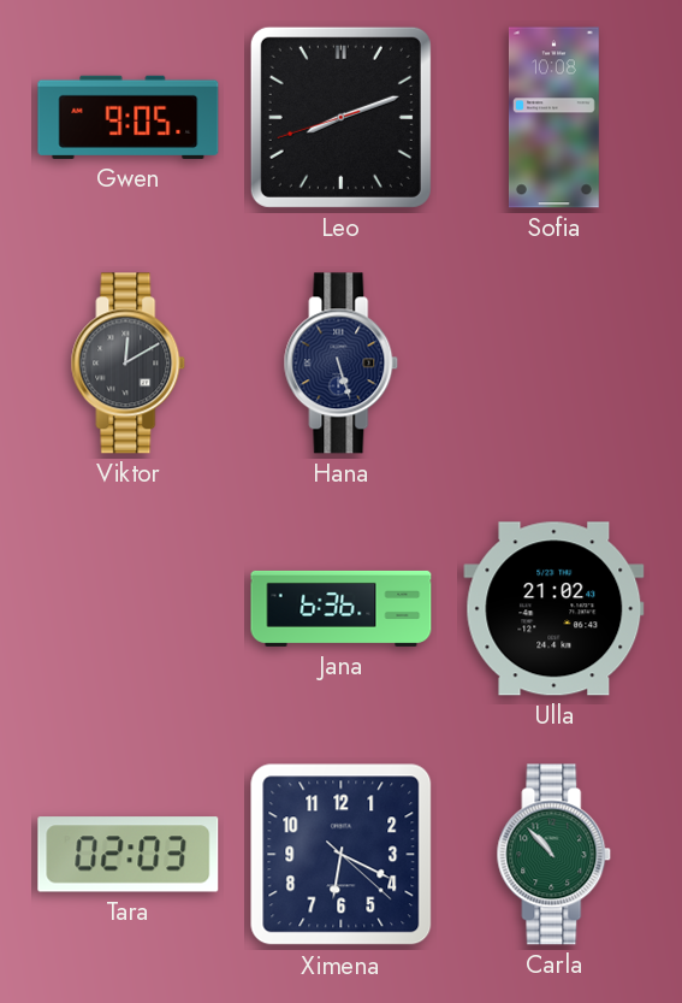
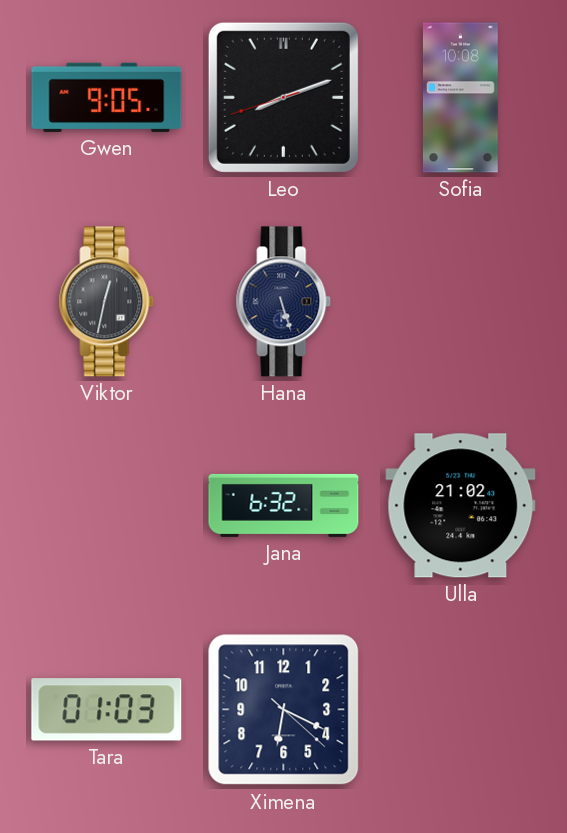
Viktor: 12:10 -> 12:32
Jana: 6:36 -> 6:32
Tara: 02:03 -> 01:03
Carla: 10:53 -> none
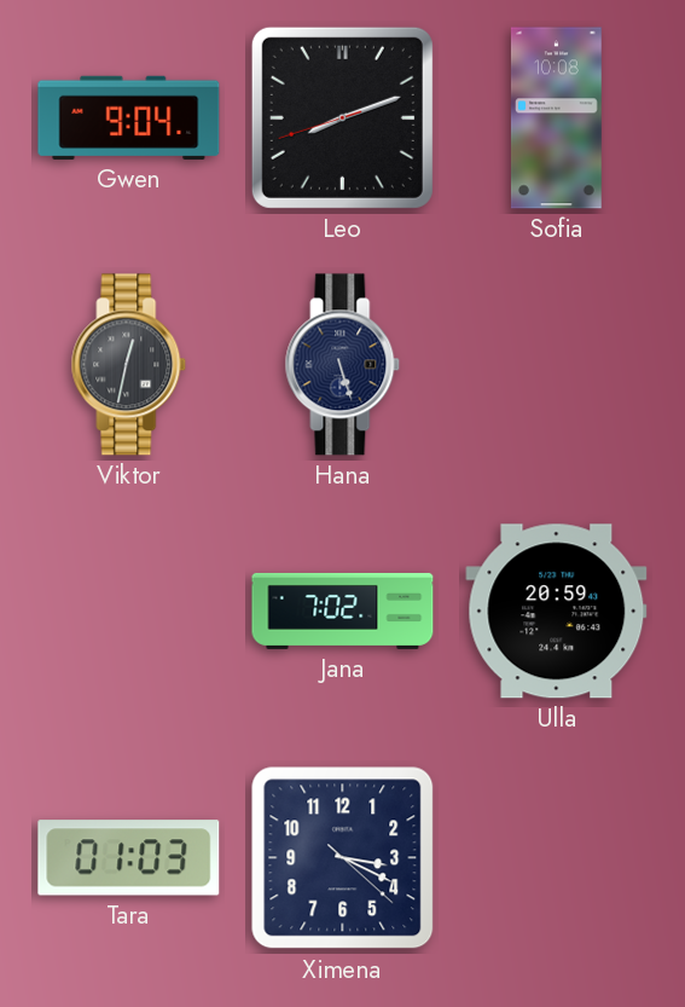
Gwen: 9:05 -> 9:04
Jana: 6:32 -> 7:02
Ulla: 21:02 -> 20:59
Ximena: 6:19 -> 3:19
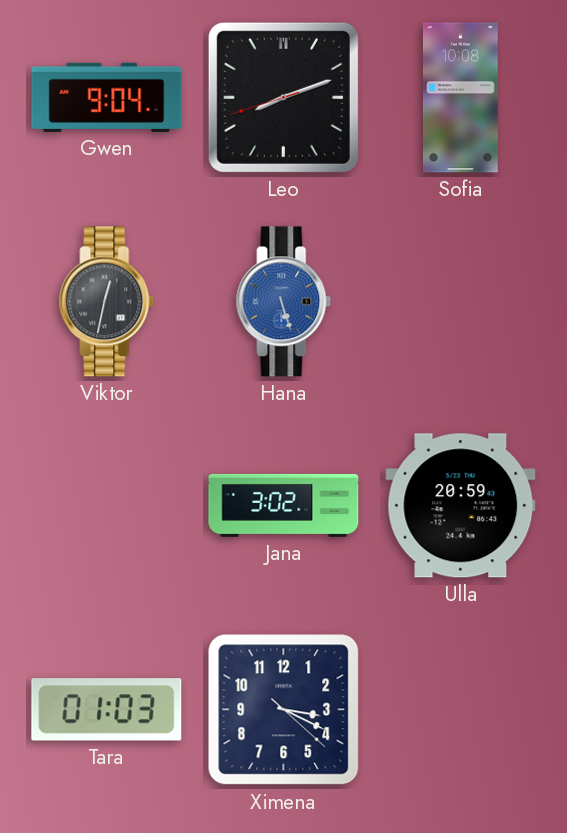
Hana dial: navy -> blue
Jana: 7:02 -> 3:02
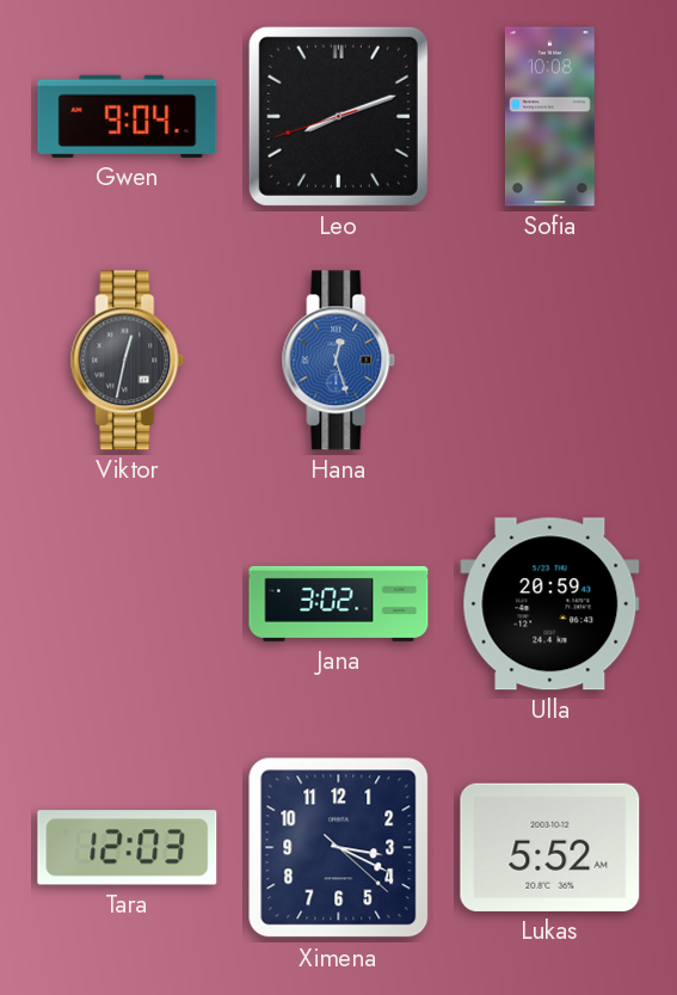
Hana: 5:27 -> 12:27
Tara: 01:03 -> 12:03
Lukas: none -> 5:52
